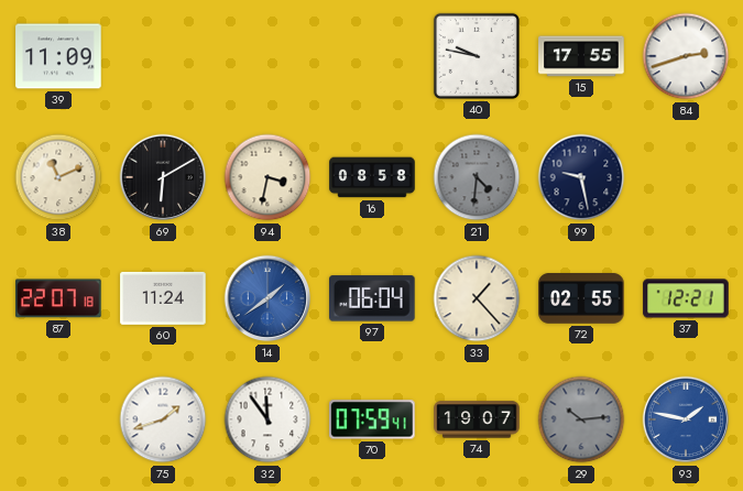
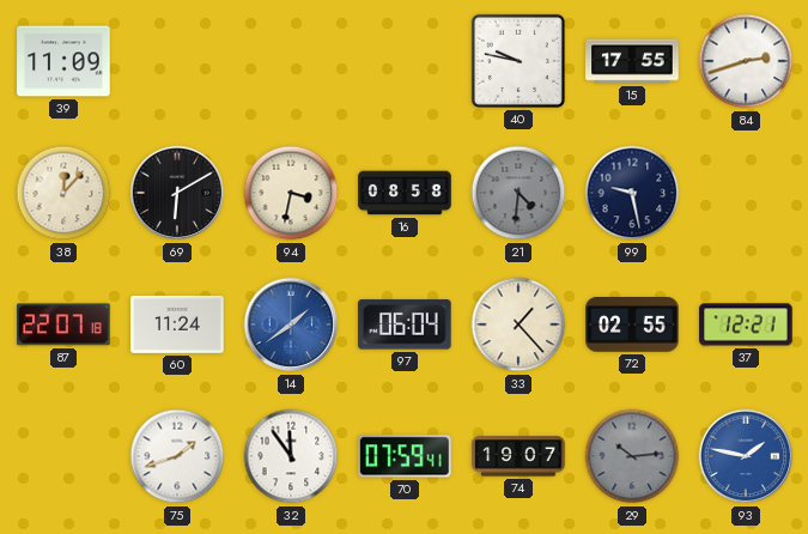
38: 11:11 -> 12:07
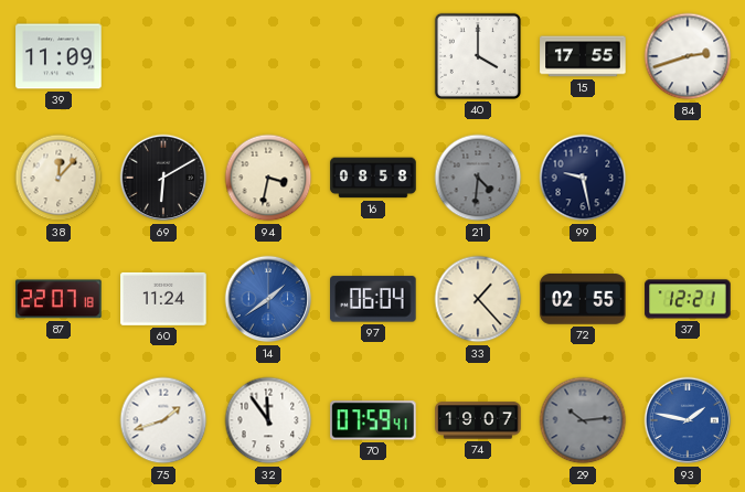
40: 9:47 -> 4:00
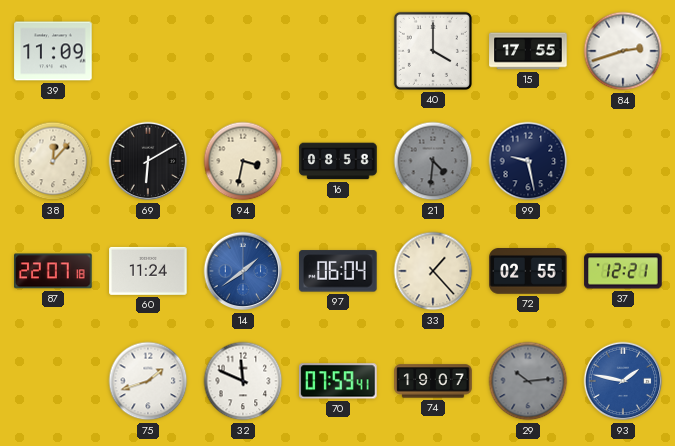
32: 11:54 -> 11:49
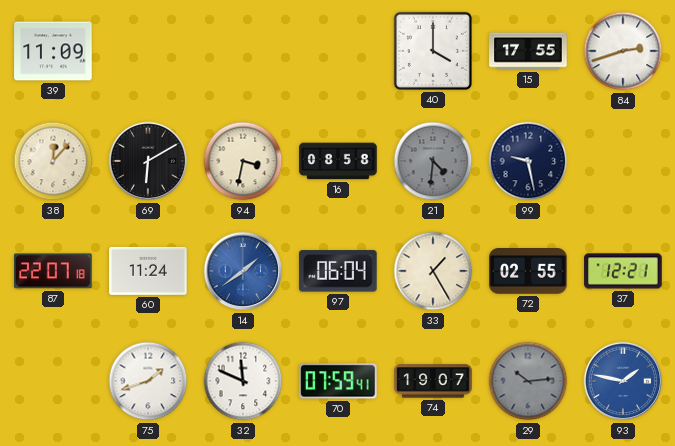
33: 1:23 -> 1:25
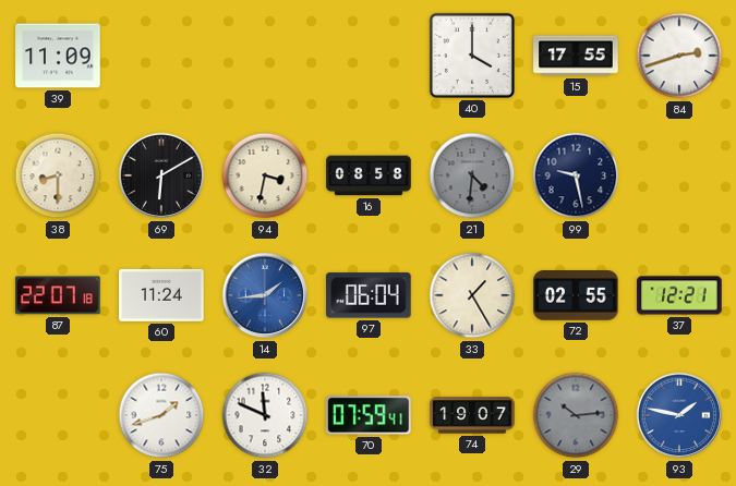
38: 12:07 -> 8:30
14: 1:39 -> 1:44
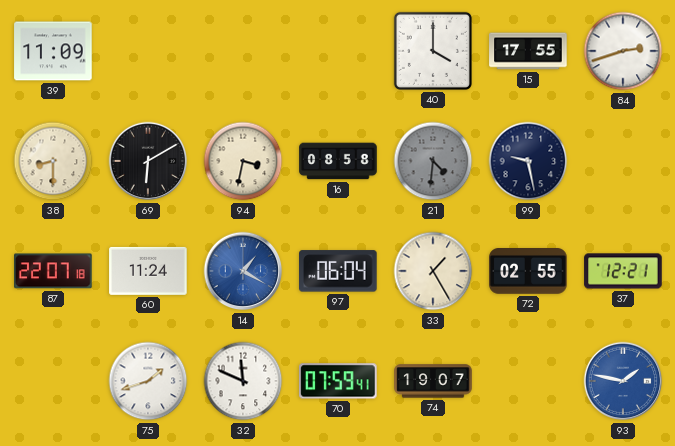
14: 1:44 -> 1:20
29: 10:14 -> none
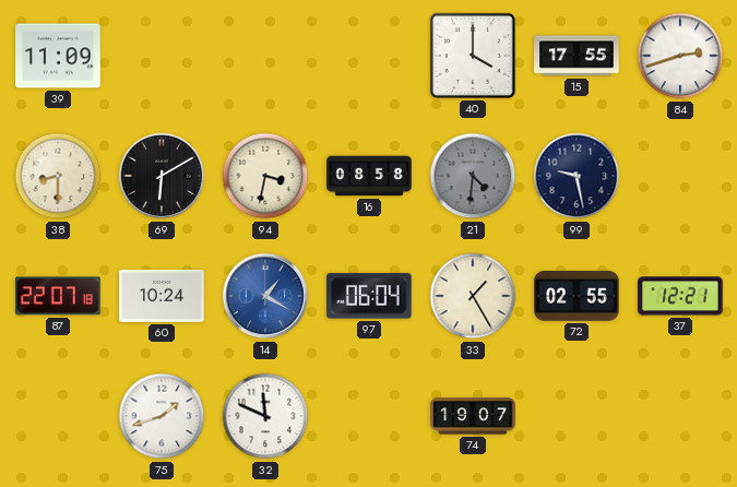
60: 11:24 -> 10:24
70: 07:59 -> none
93: 1:47 -> none
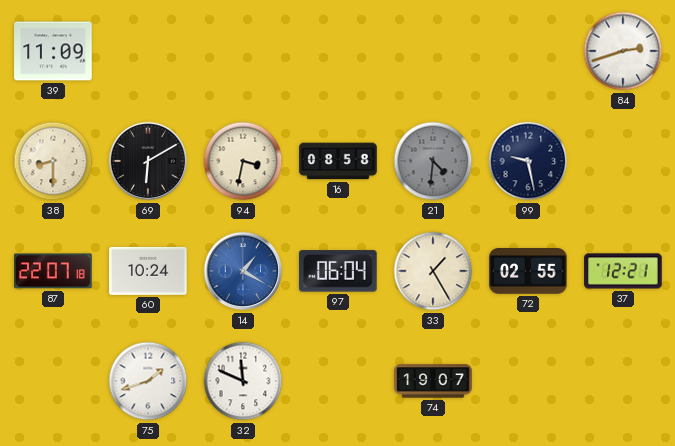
40: 4:00 -> none
15: 17:55 -> none
